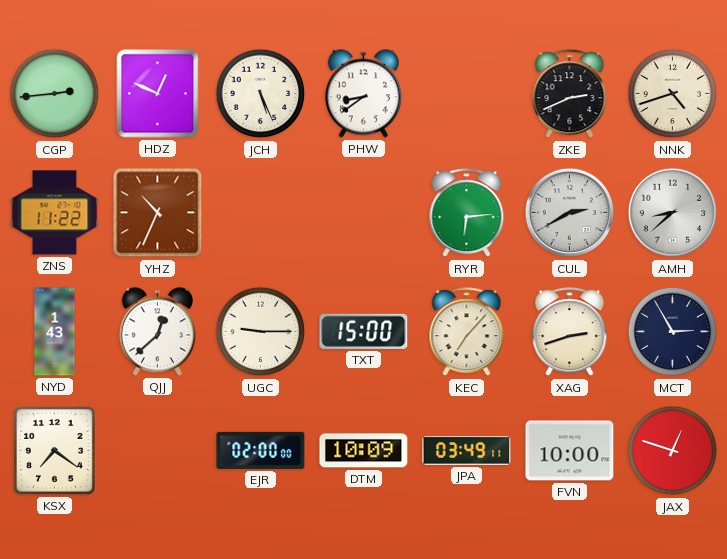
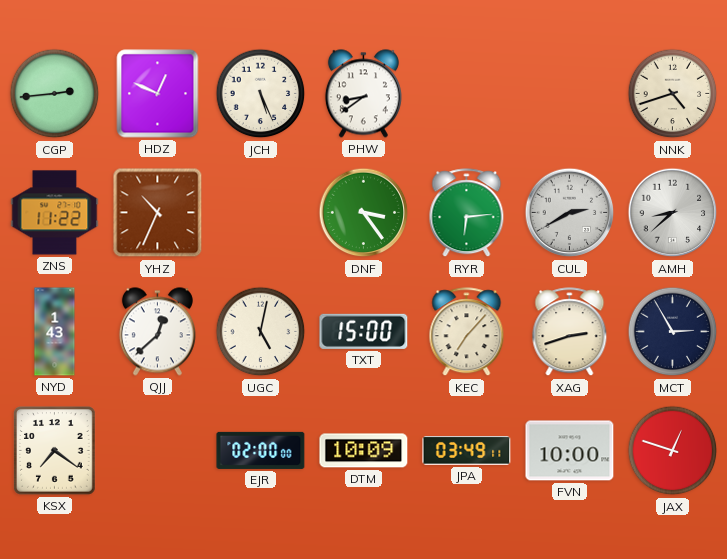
ZKE: 2:41 -> none
DNF: none -> 3:24
UGC: 9:15 -> 5:02
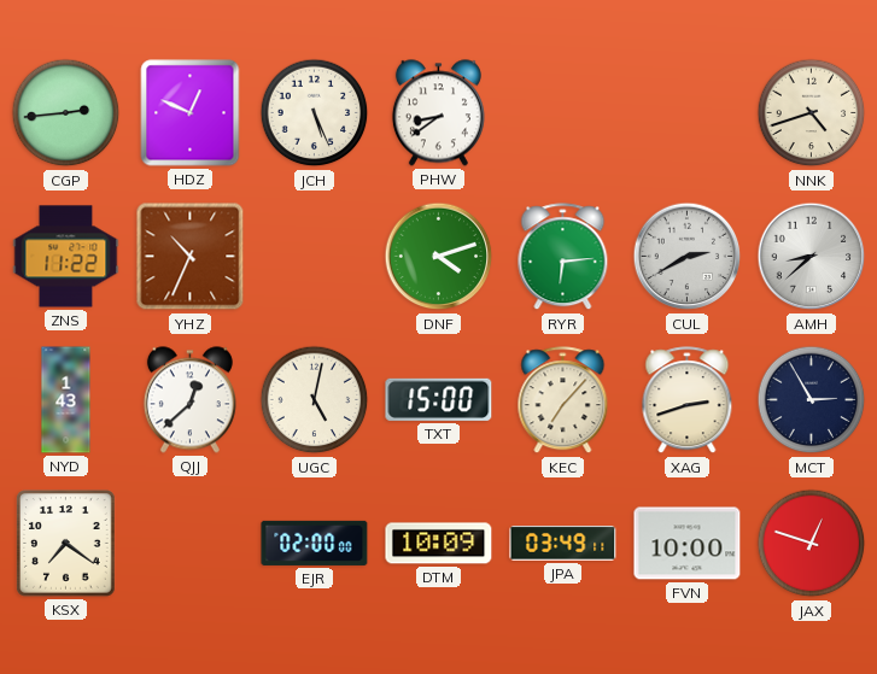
DNF: 3:24 -> 4:12
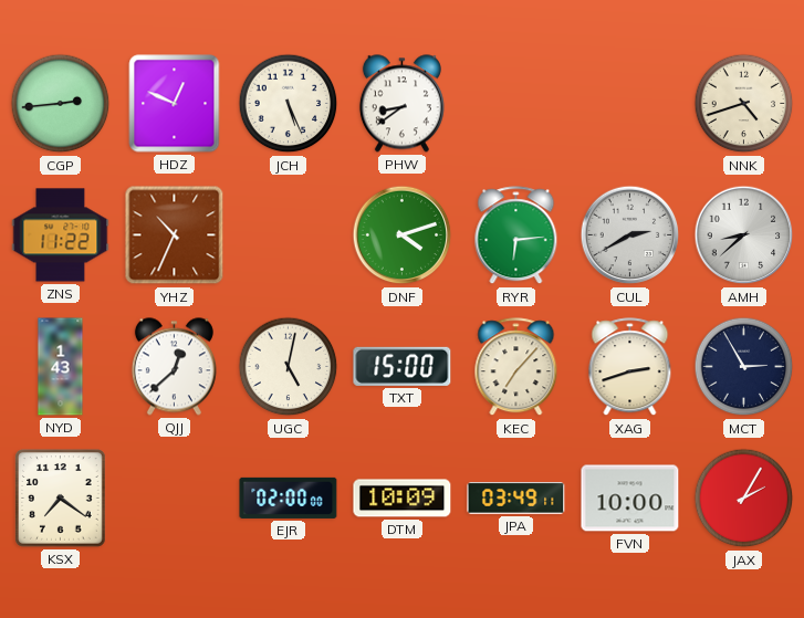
JAX: 12:48 -> 2:05
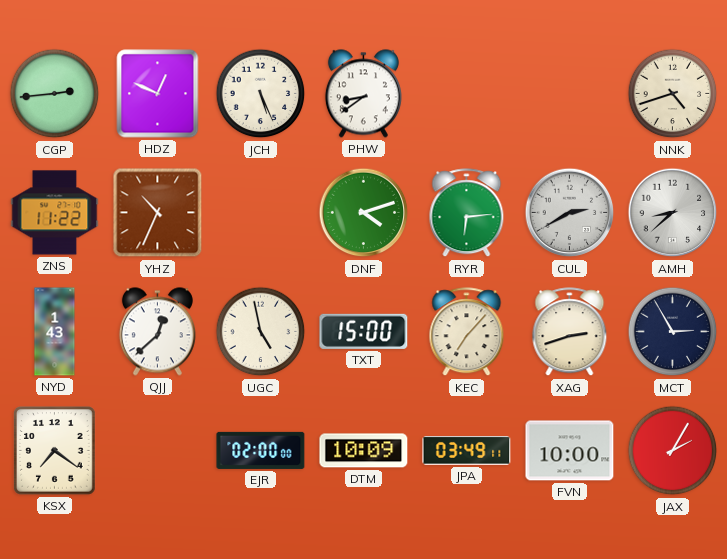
UGC: 5:02 -> 4:58
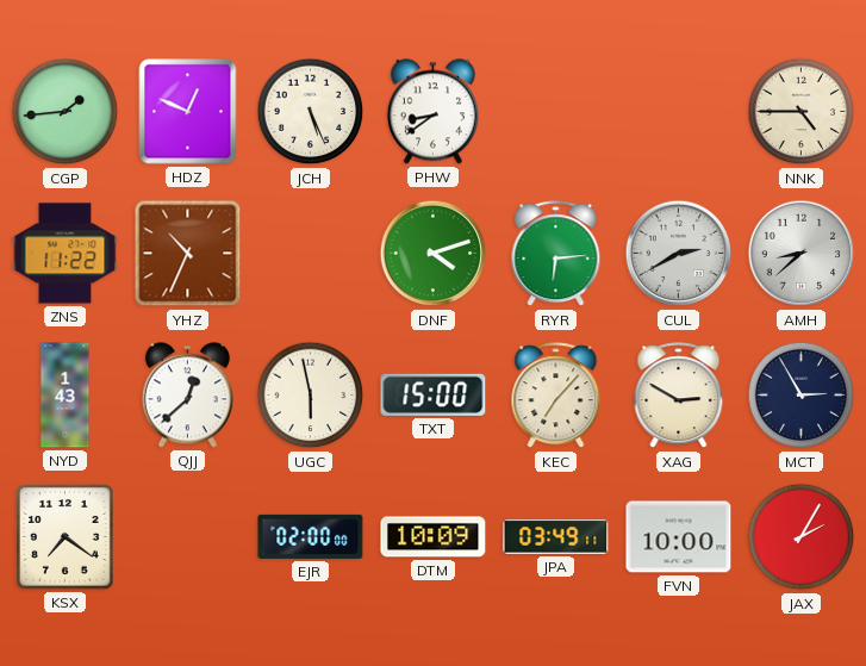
CGP: 2:44 -> 1:44
NNK: 4:42 -> 4:45
UGC: 4:58 -> 5:58
XAG: 2:42 -> 2:50
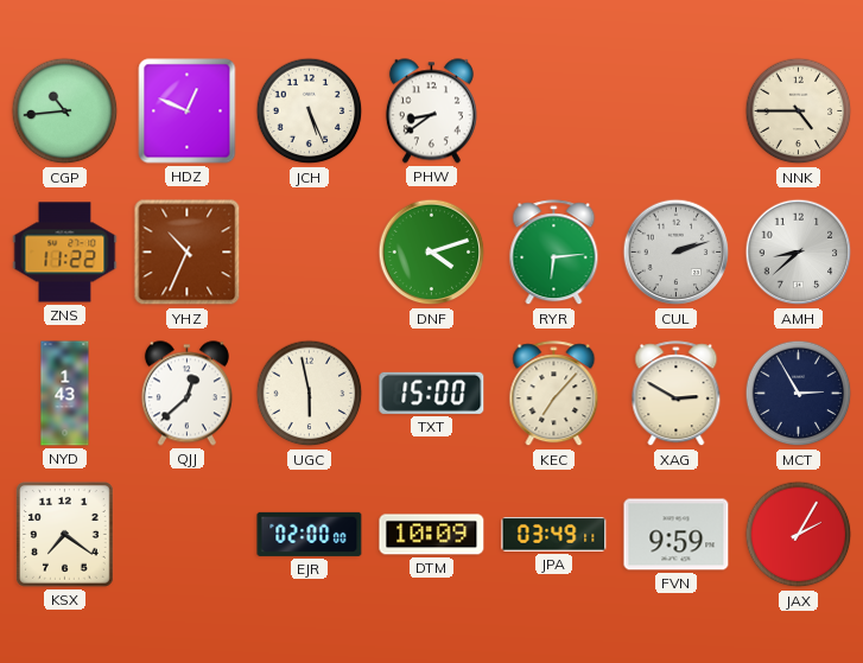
CGP: 1:44 -> 10:44
CUL: 2:40 -> 2:12
FVN: 10:00 -> 9:59
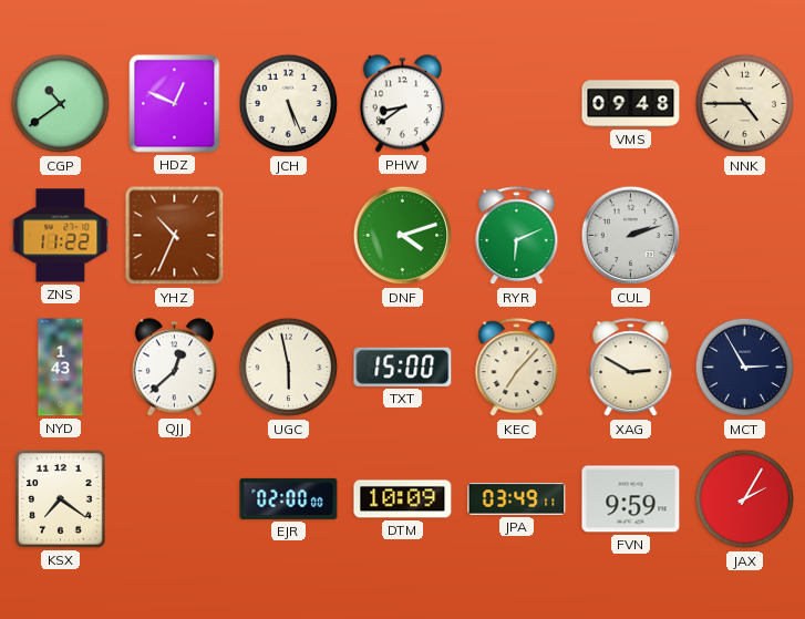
CGP: 10:44 -> 10:39
VMS: none -> 09:48
RYR: 6:14 -> 6:11
AMH: 8:38 -> none
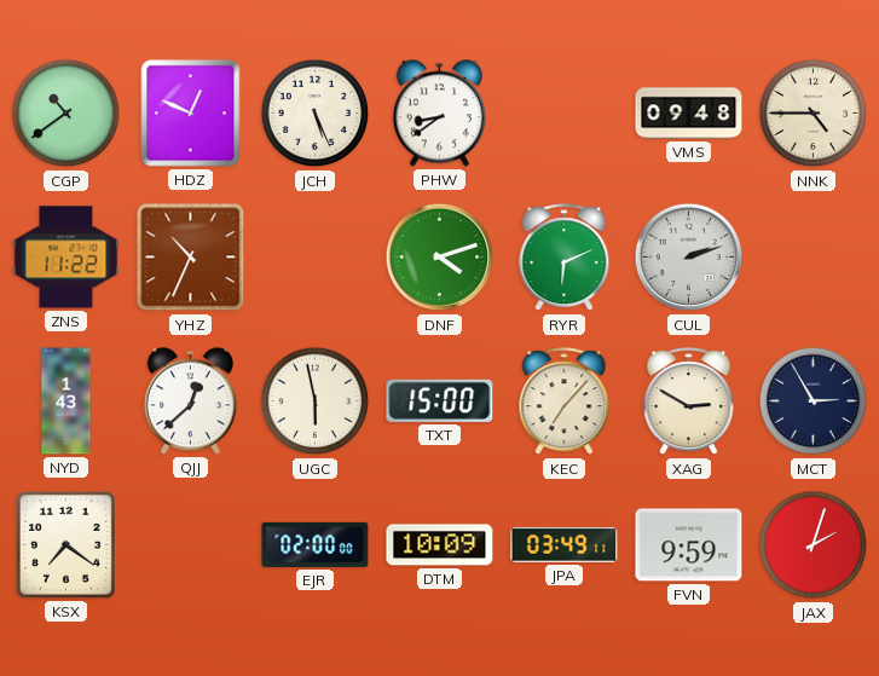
JAX: 2:05 -> 2:03
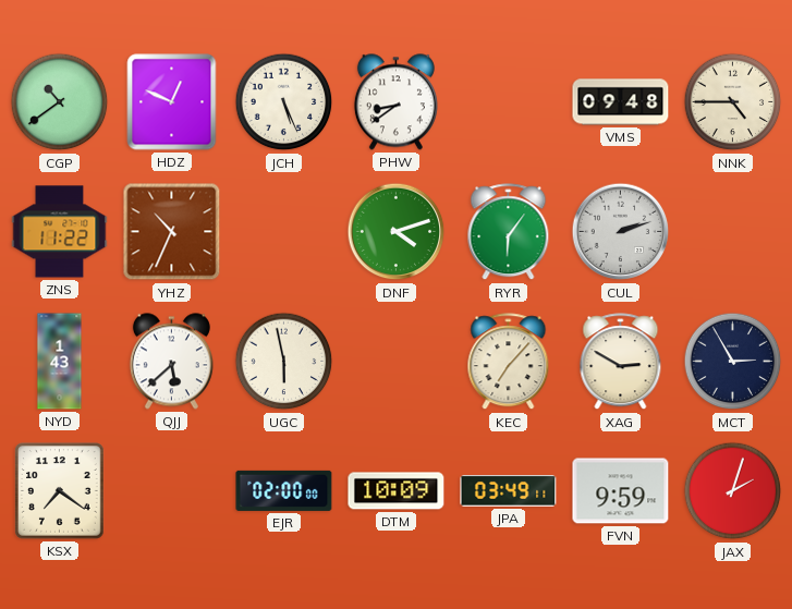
RYR: 6:11 -> 6:06
QJJ: 12:38 -> 5:38
TXT: 15:00 -> none
